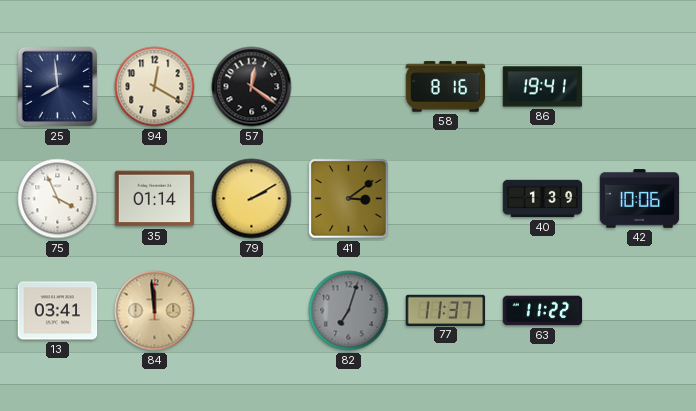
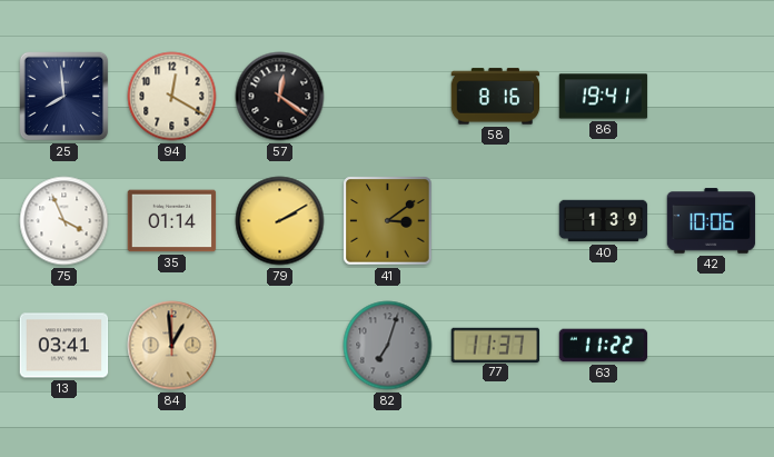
84: 11:59 -> 12:59
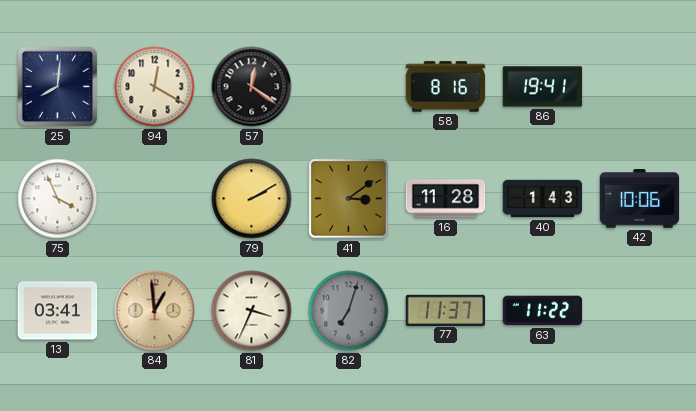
25: 7:59 -> 8:01
35: 01:14 -> none
16: none -> 11:28
40: 1:39 -> 1:43
81: none -> 3:34
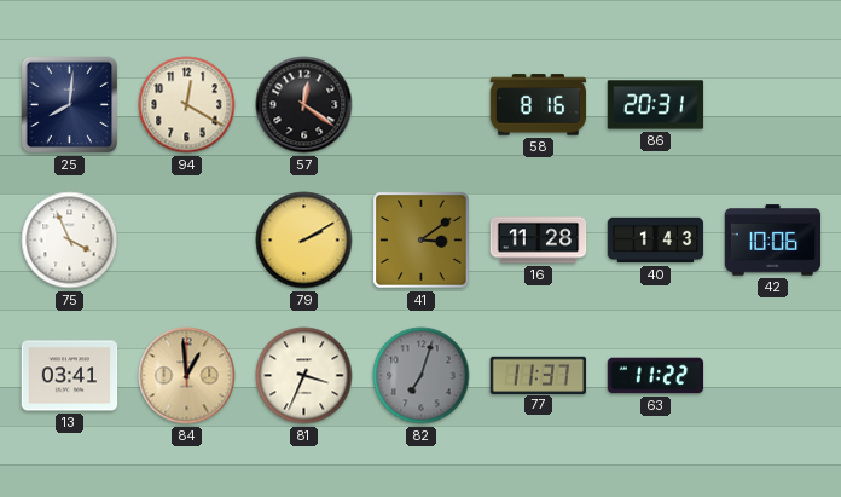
86: 19:41 -> 20:31
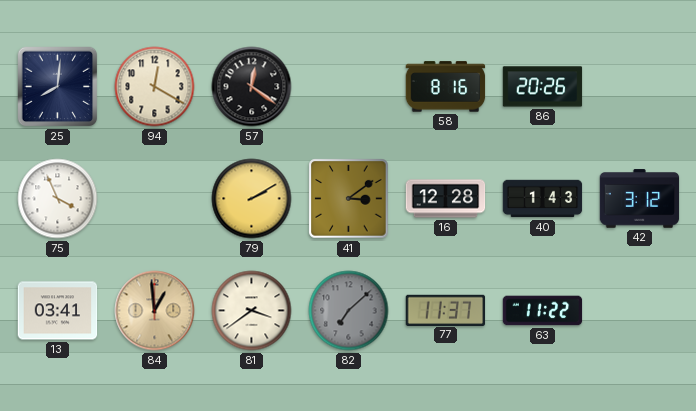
86: 20:31 -> 20:26
16: 11:28 -> 12:28
42: 10:06 -> 3:12
81: 3:34 -> 3:39
82: 7:03 -> 7:08
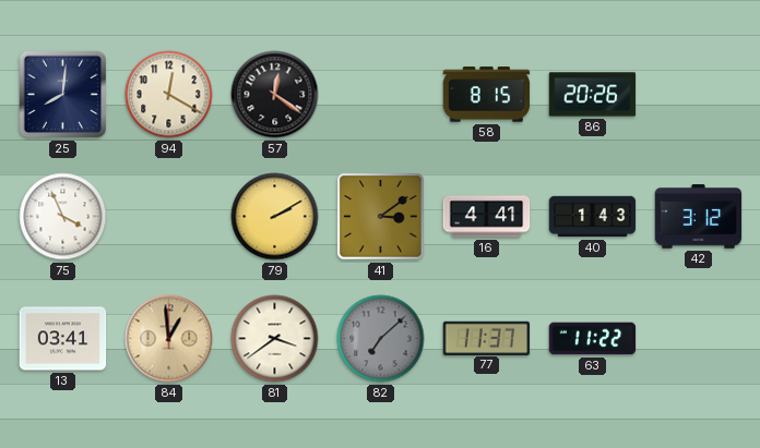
58: 8:16 -> 8:15
16: 12:28 -> 4:41
